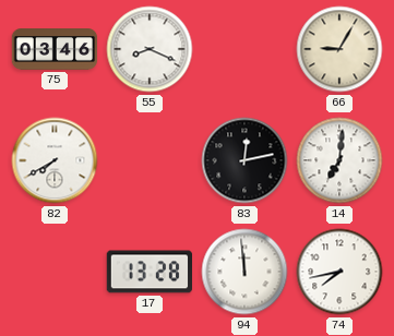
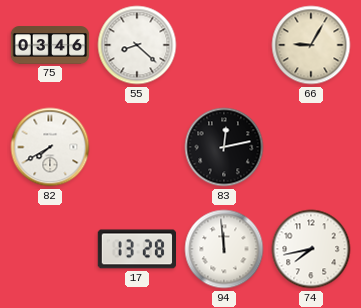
55: 8:19 -> 8:22
14: 7:01 -> none
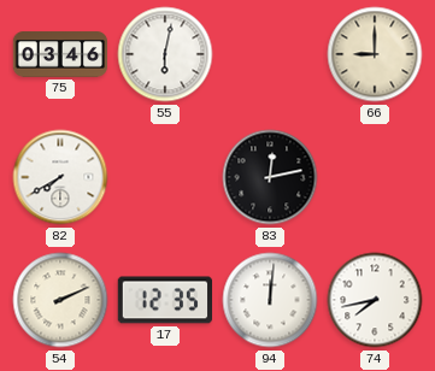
55: 8:22 -> 6:02
66: 9:05 -> 9:00
54: none -> 2:11
17: 13:28 -> 12:35
94: 11:59 -> 12:01
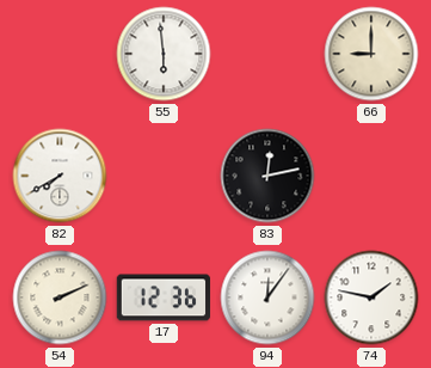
75: 03:46 -> none
55: 6:02 -> 5:59
17: 12:35 -> 12:36
94: 12:01 -> 12:06
74: 7:43 -> 1:47
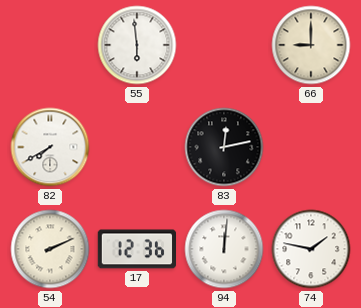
94: 12:06 -> 12:01
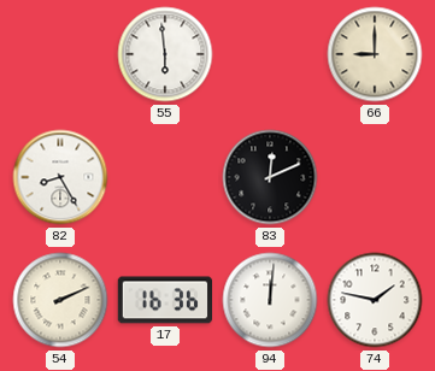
82: 7:40 -> 8:25
83: 12:13 -> 12:11
17: 12:36 -> 16:36
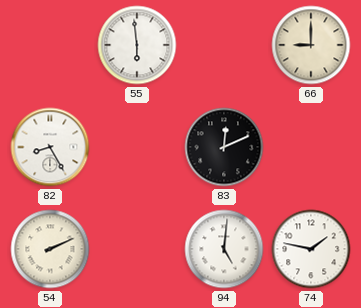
17: 16:36 -> none
94: 12:01 -> 5:01
